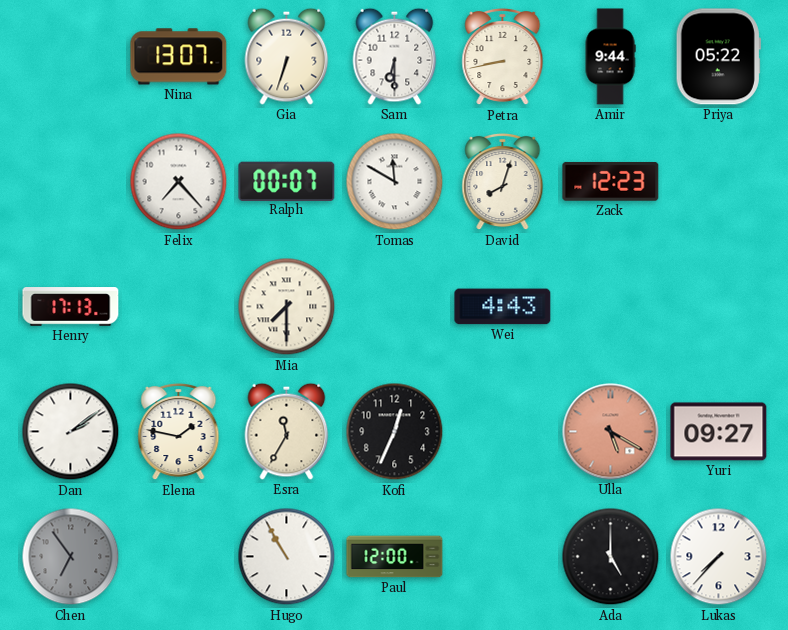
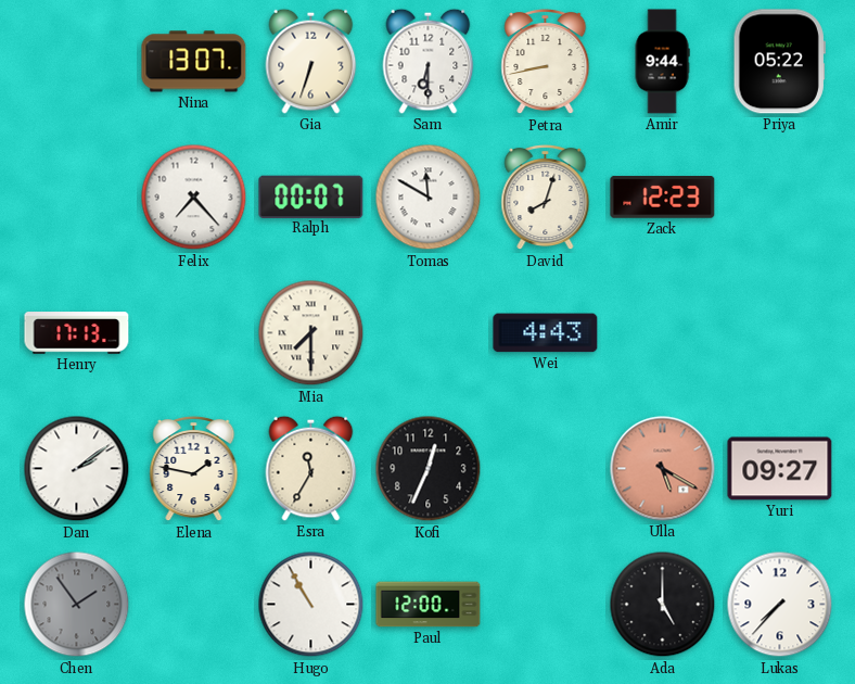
Chen: 6:54 -> 1:54
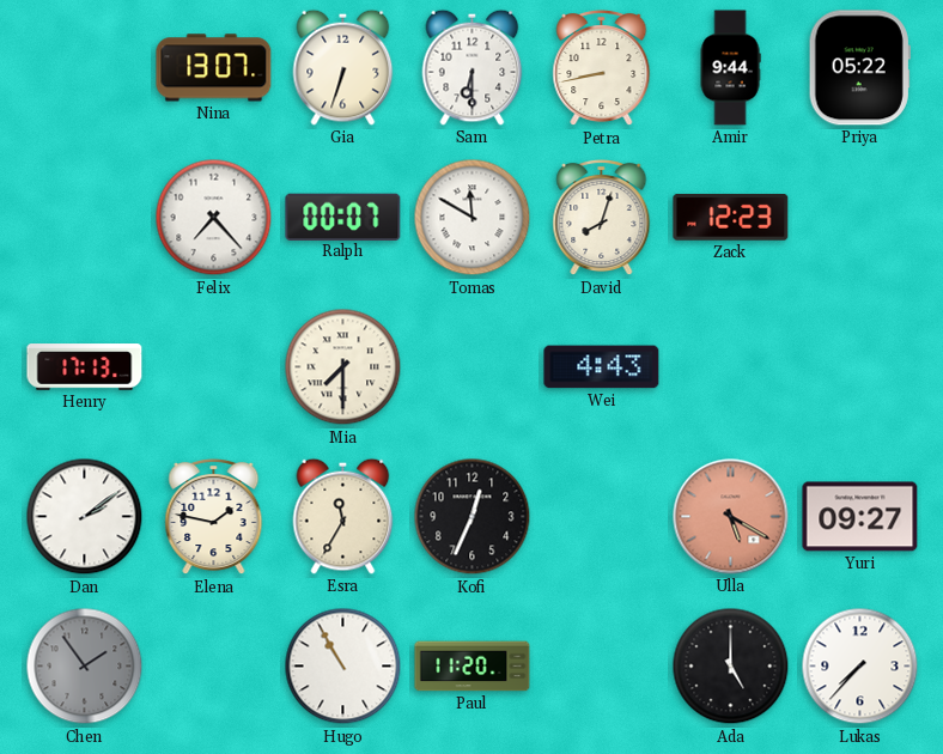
Paul: 12:00 -> 11:20
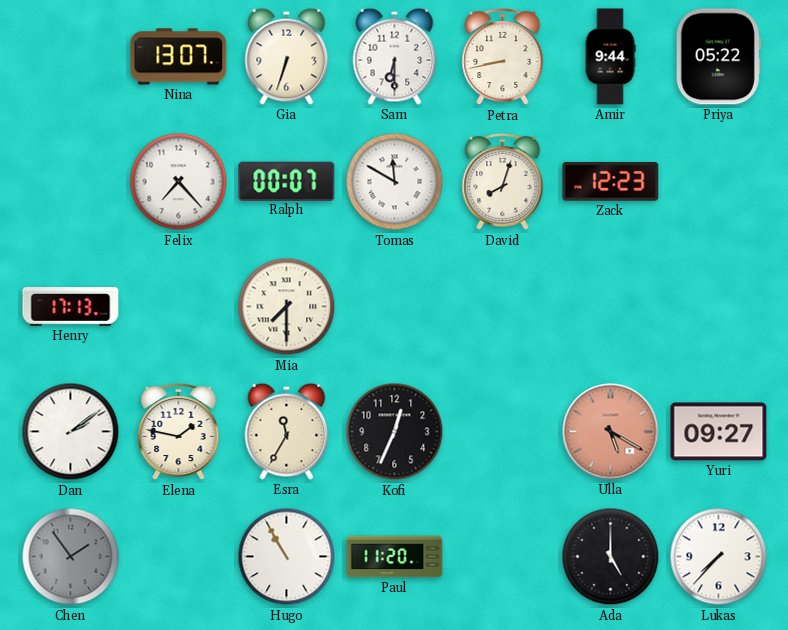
Wei: 4:43 -> none
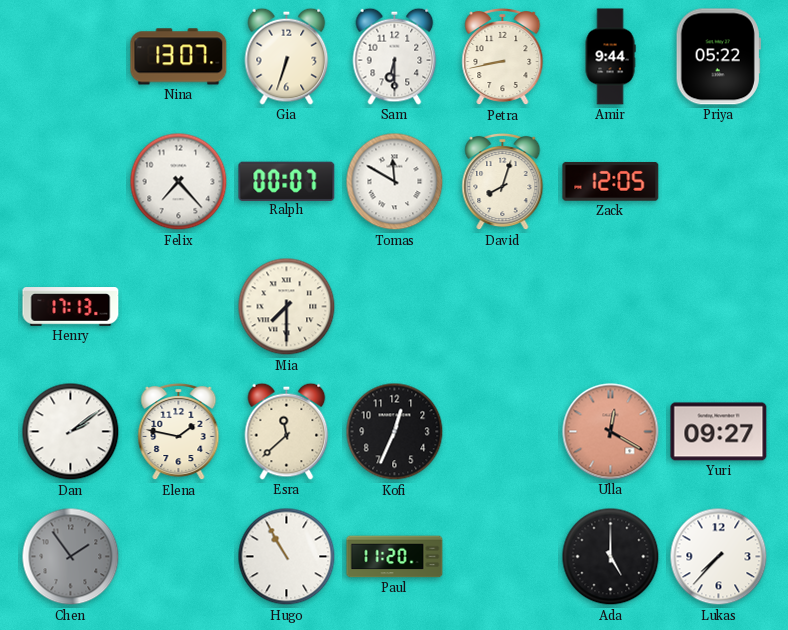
Zack: 12:23 -> 12:05
Esra: 11:35 -> 11:38
Ulla: 5:20 -> 12:20
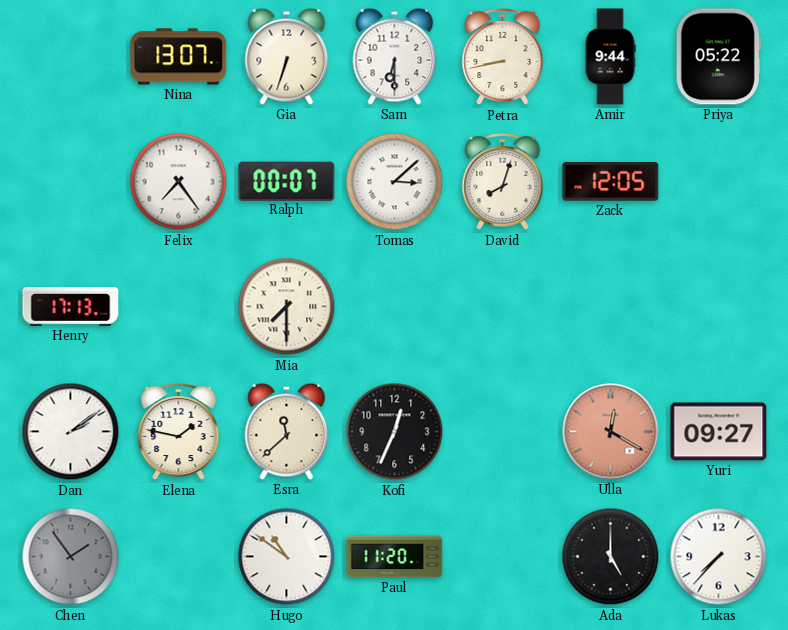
Felix: 7:23 -> 7:24
Tomas: 11:50 -> 3:08
Hugo: 10:55 -> 10:51
